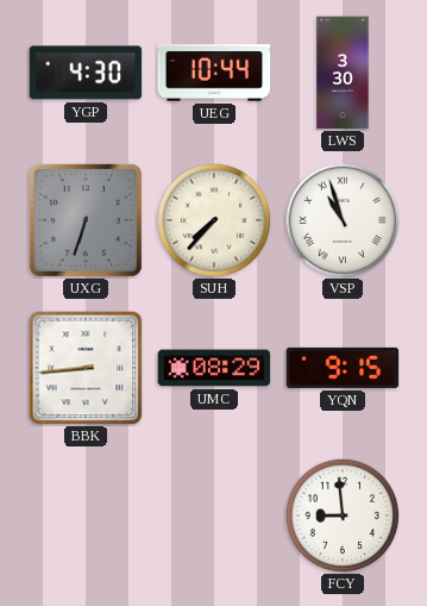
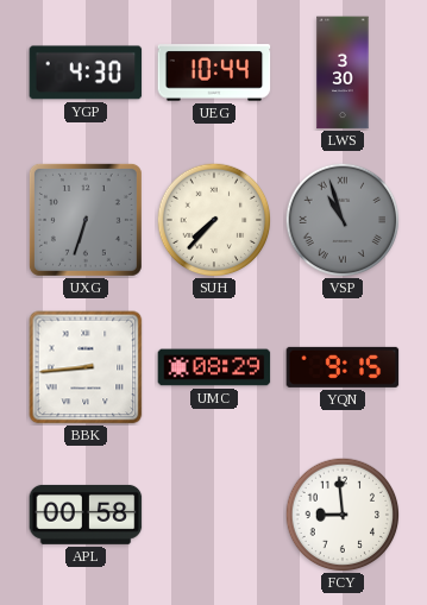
VSP dial: white -> grey
APL: none -> 00:58
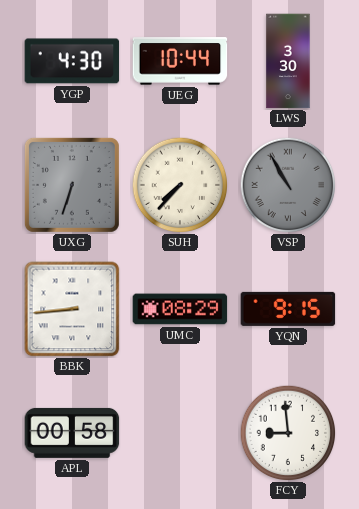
VSP: 10:57 -> 10:55
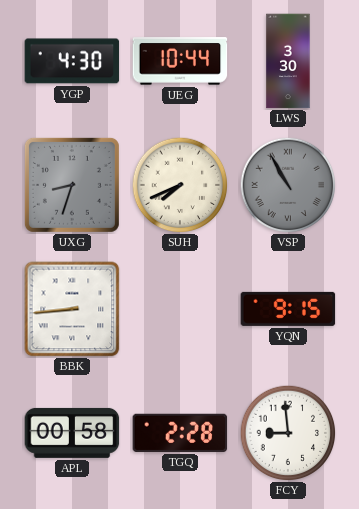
UXG: 6:33 -> 8:33
SUH: 7:37 -> 7:41
UMC: 08:29 -> none
TGQ: none -> 2:28
